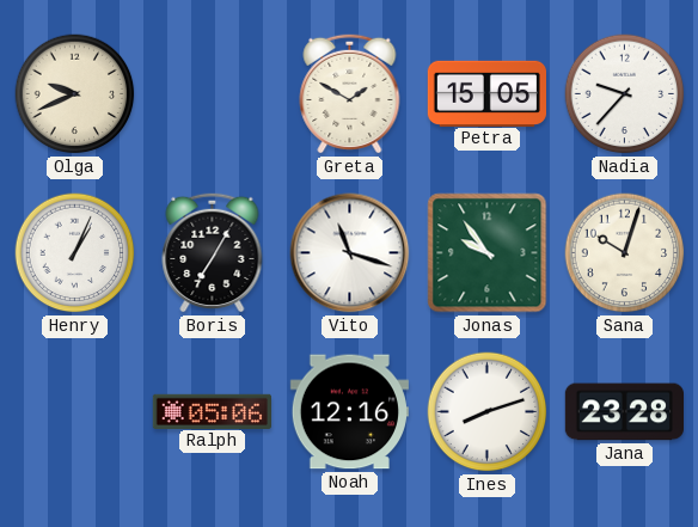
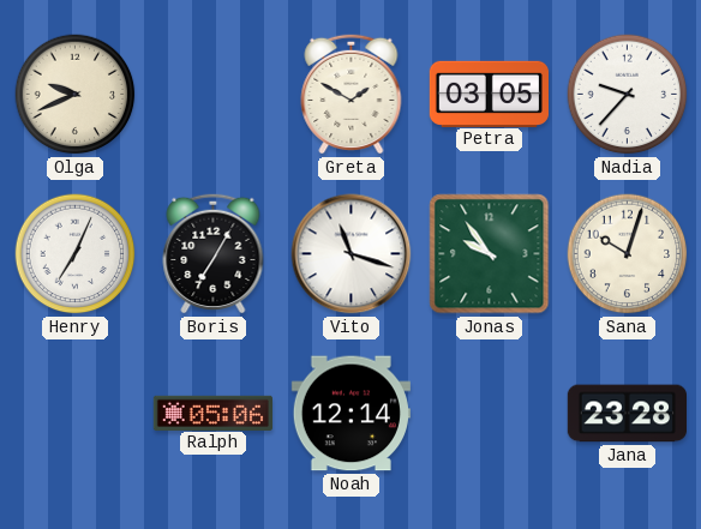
Petra: 15:05 -> 03:05
Henry: 1:04 -> 7:04
Noah: 12:16 -> 12:14
Ines: 8:12 -> none
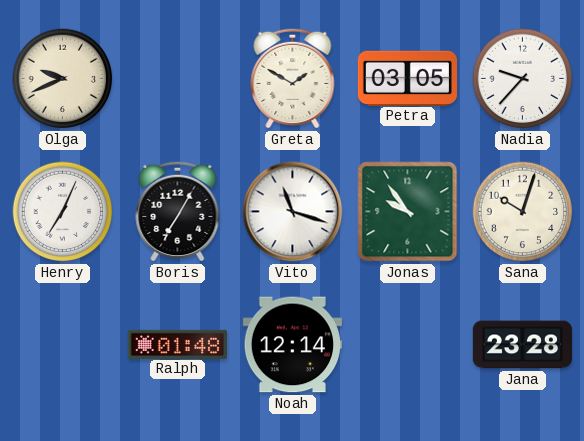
Ralph: 05:06 -> 01:48
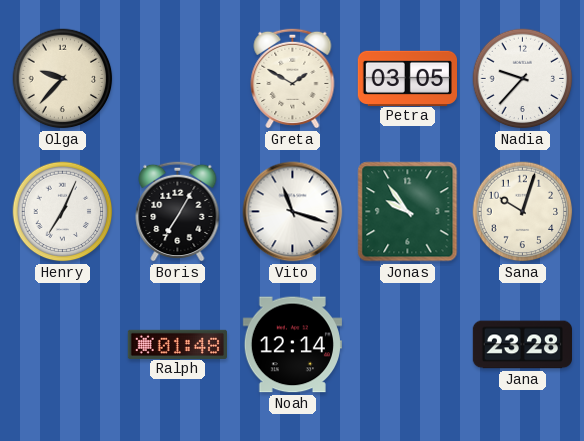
Olga: 9:41 -> 9:37
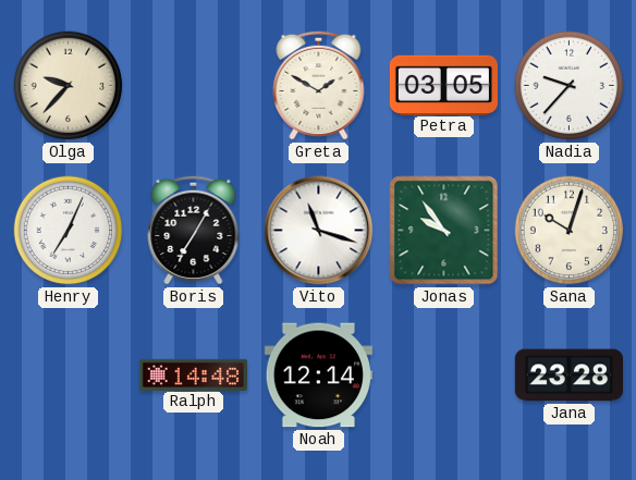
Ralph: 01:48 -> 14:48
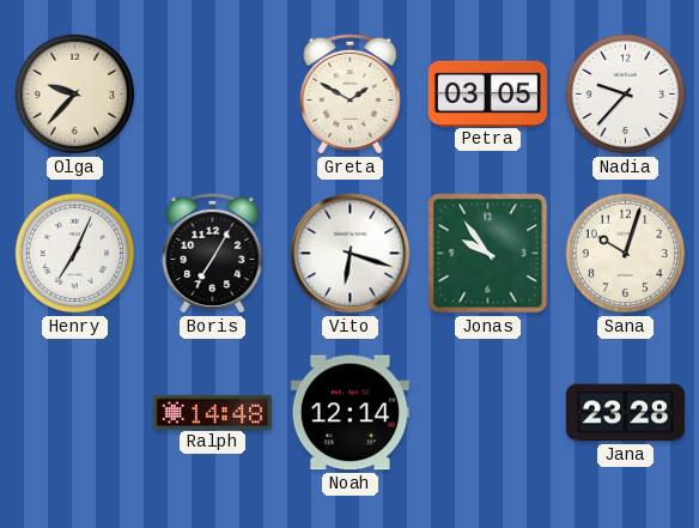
Vito: 11:18 -> 6:18
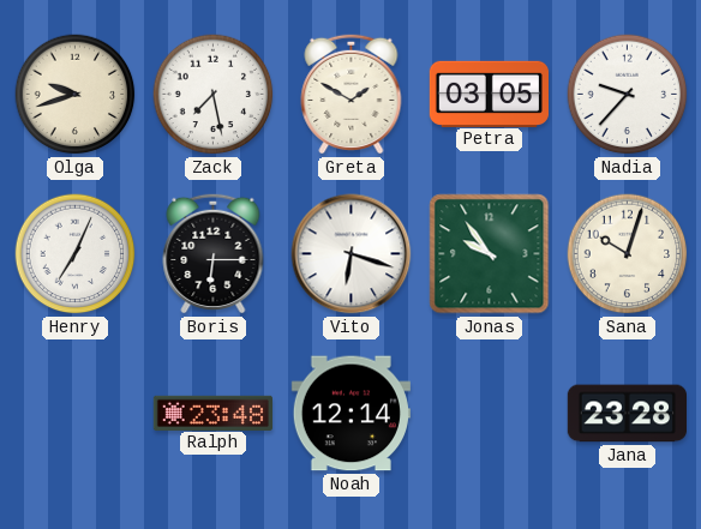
Olga: 9:37 -> 9:42
Zack: none -> 7:28
Boris: 7:05 -> 6:15
Ralph: 14:48 -> 23:48
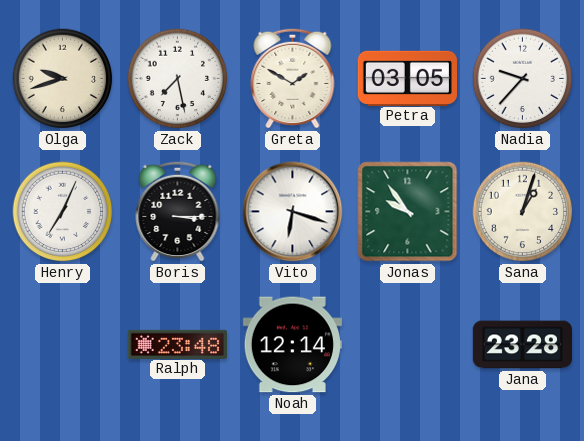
Boris: 6:15 -> 3:15
Sana: 10:03 -> 1:03
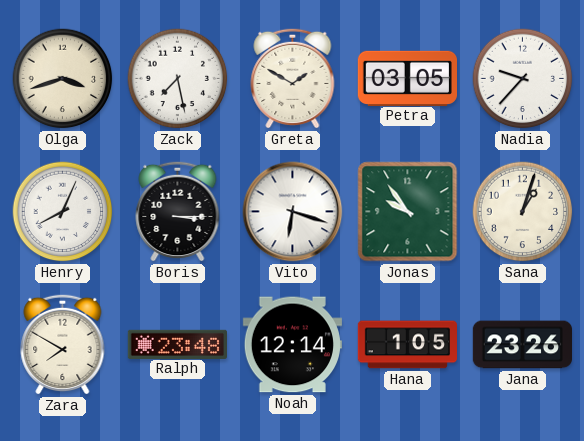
Olga: 9:42 -> 3:42
Henry: 7:04 -> 8:04
Zara: none -> 7:50
Hana: none -> 1:05
Jana: 23:28 -> 23:26
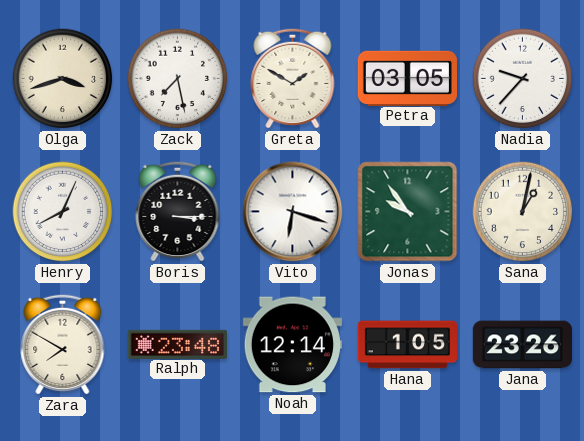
Sana: 1:03 -> 1:02
